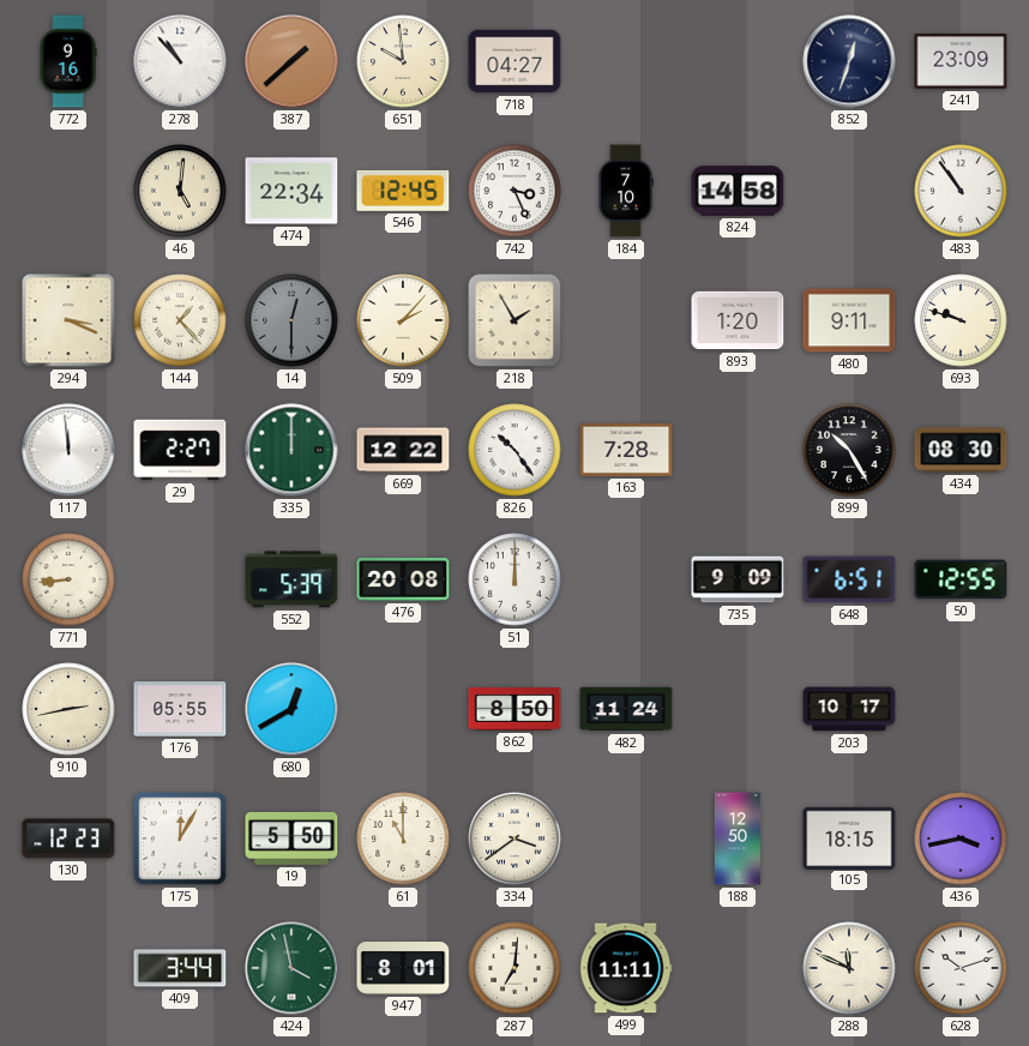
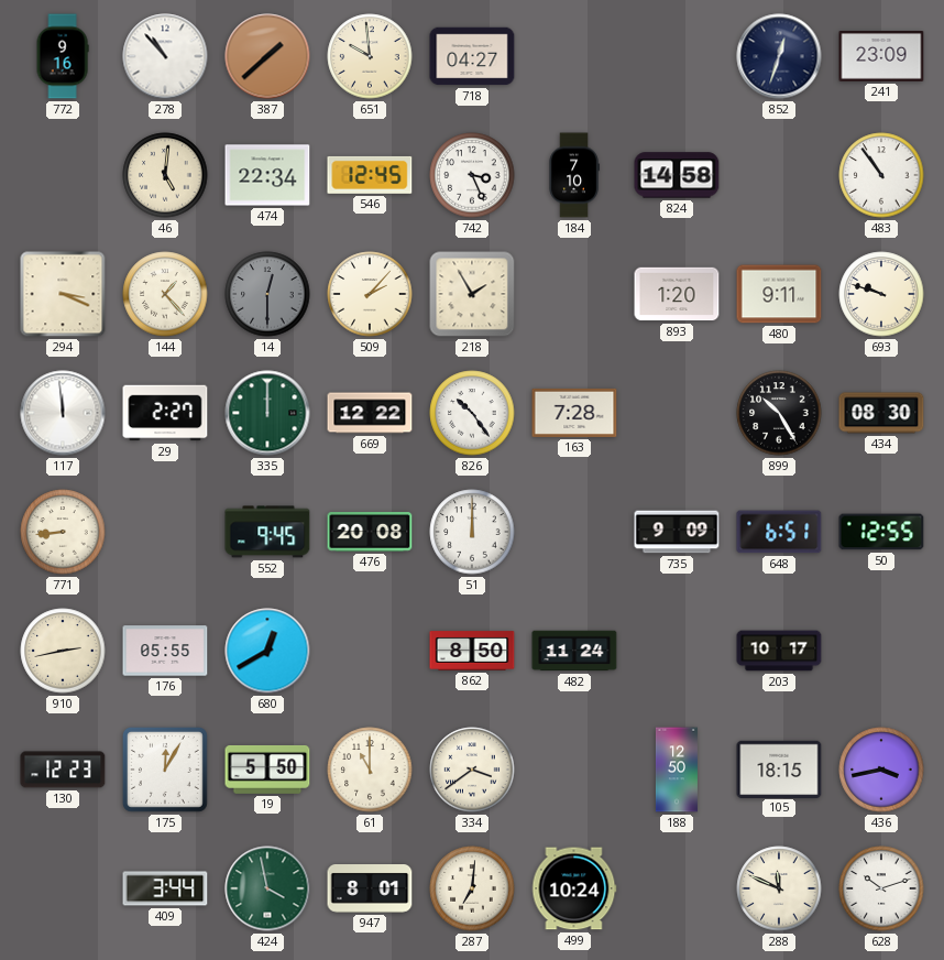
552: 5:39 -> 9:45
499: 11:11 -> 10:24
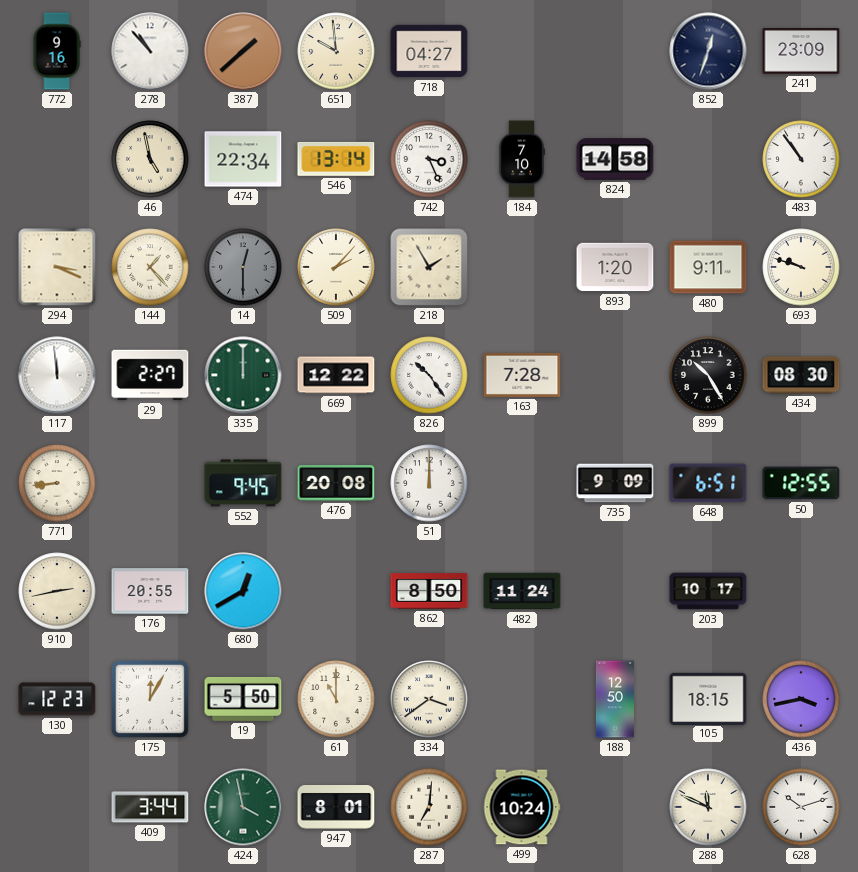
46: 5:01 -> 4:58
546: 12:45 -> 13:14
176: 05:55 -> 20:55
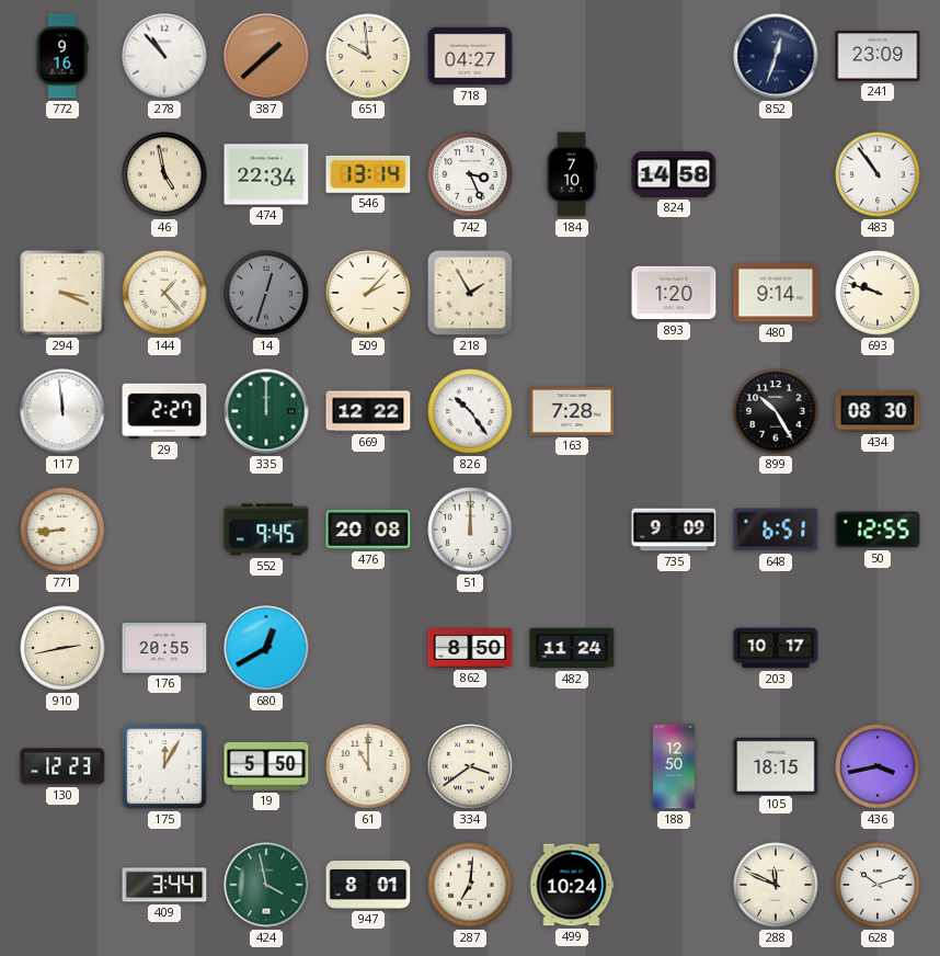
14: 12:30 -> 12:33
480: 9:11 -> 9:14
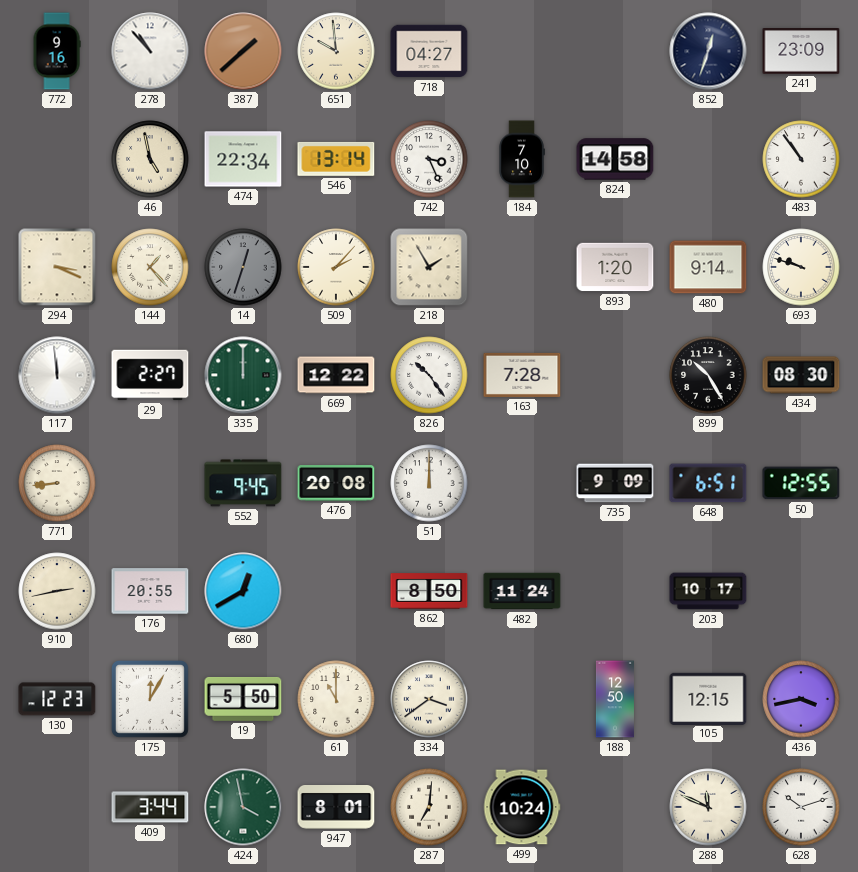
105: 18:15 -> 12:15
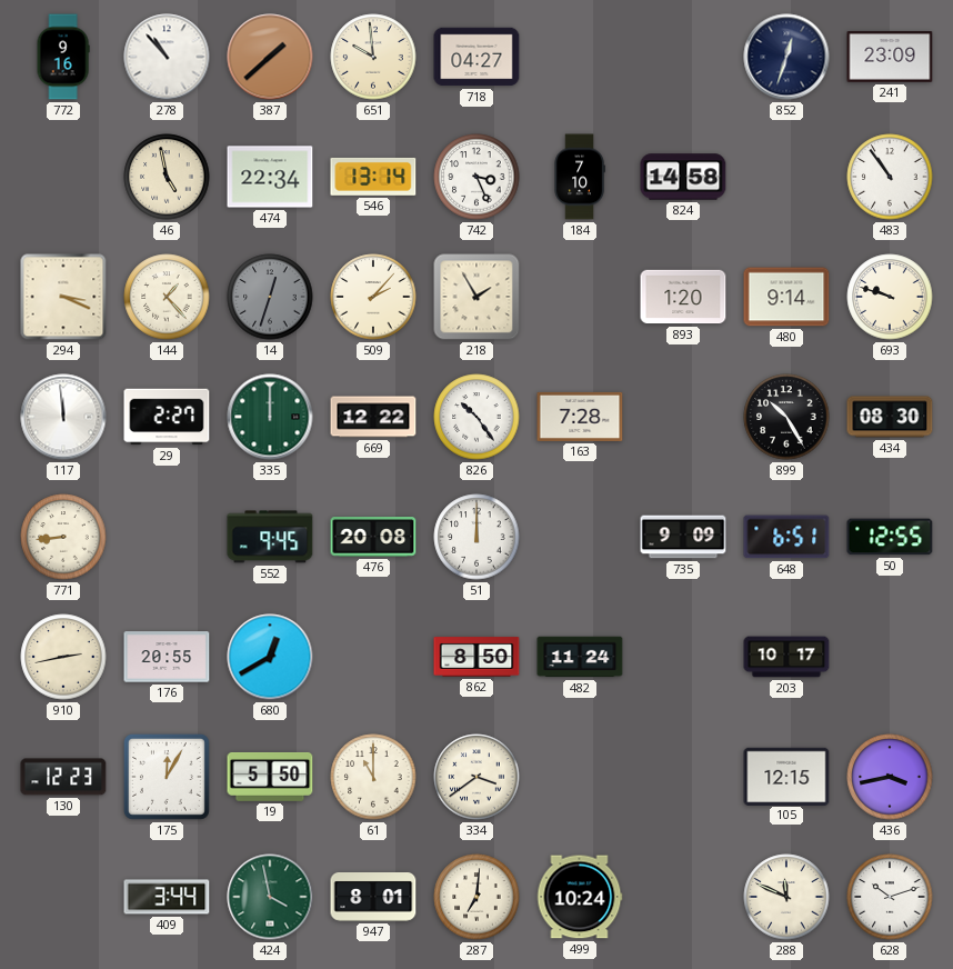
188: 12:50 -> none
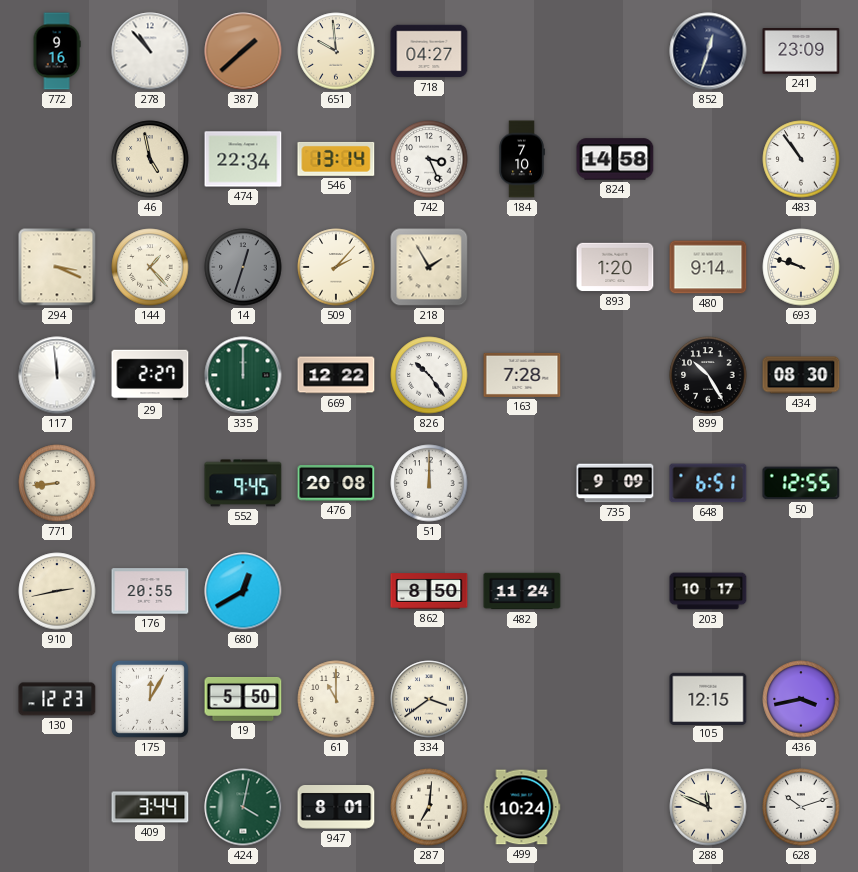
424: 3:58 -> 4:02
